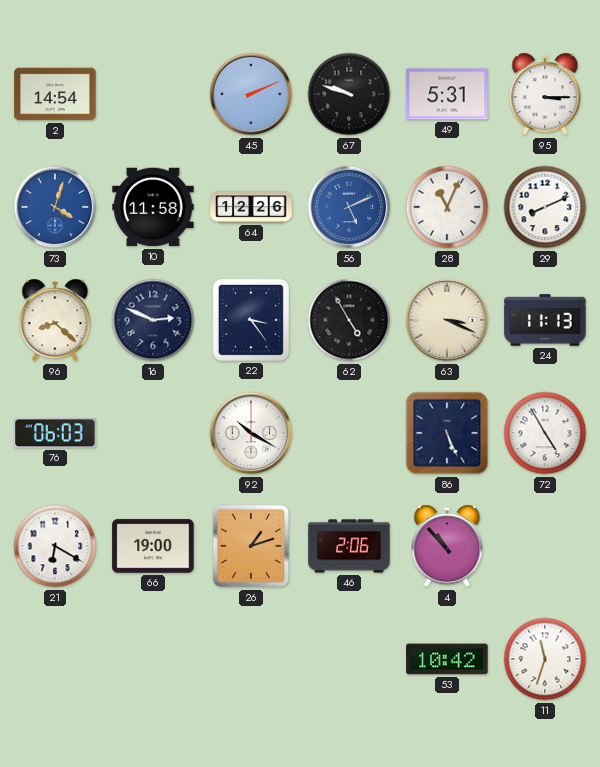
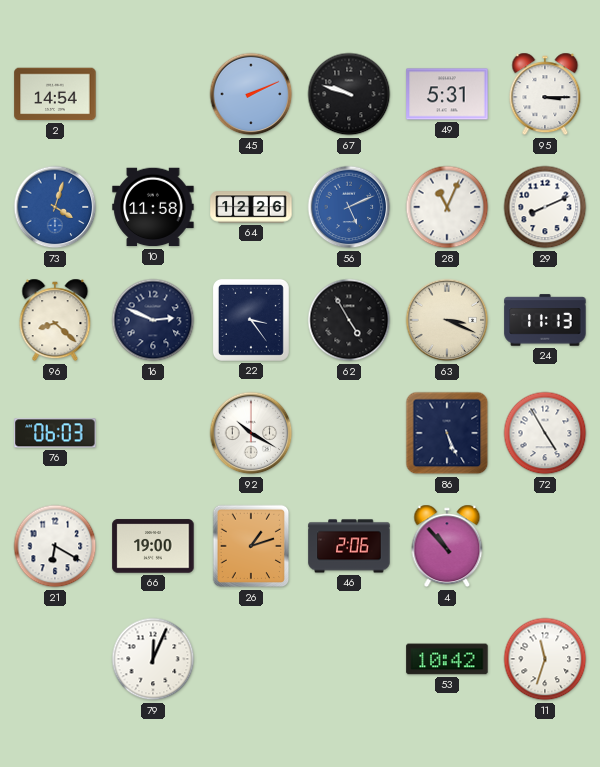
79: none -> 12:04
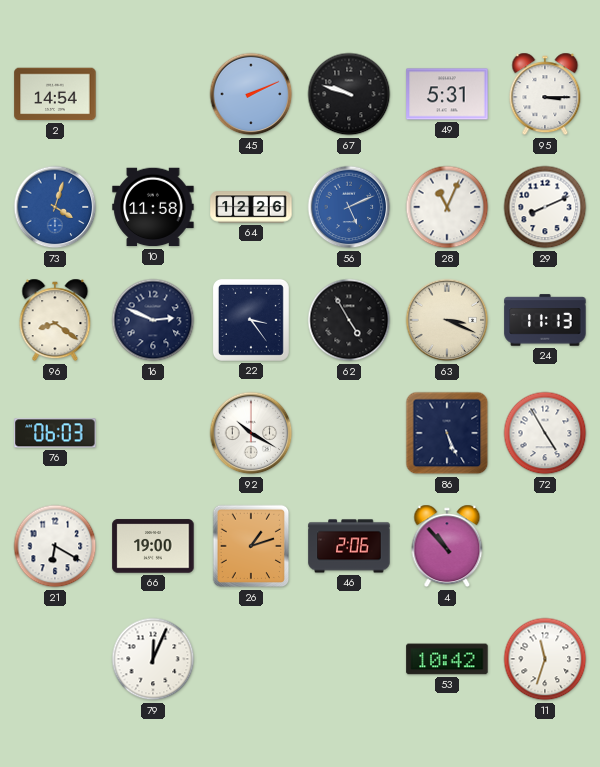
96: 8:22 -> 8:21
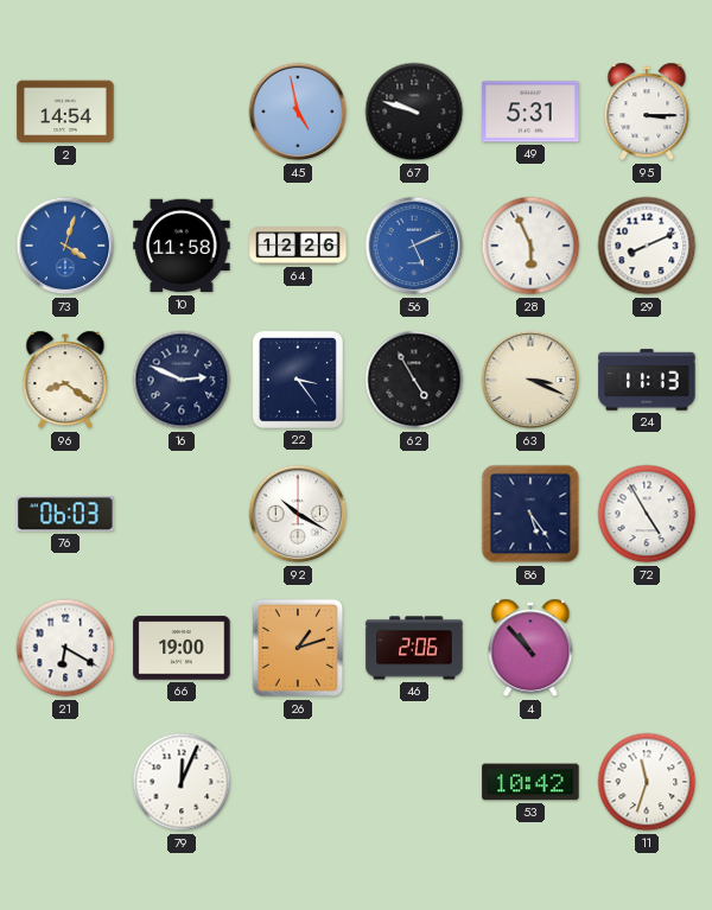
45: 2:11 -> 4:58
28: 11:04 -> 5:56
86: 5:26 -> 5:24
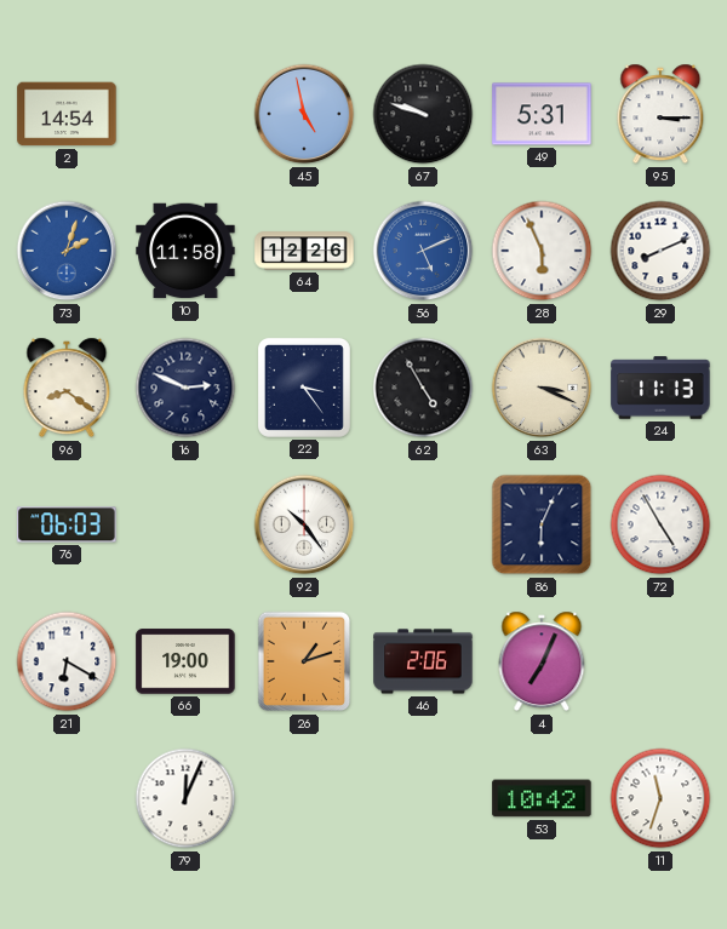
73: 4:03 -> 2:03
92: 10:20 -> 10:24
86: 5:24 -> 6:04
4: 10:53 -> 7:04
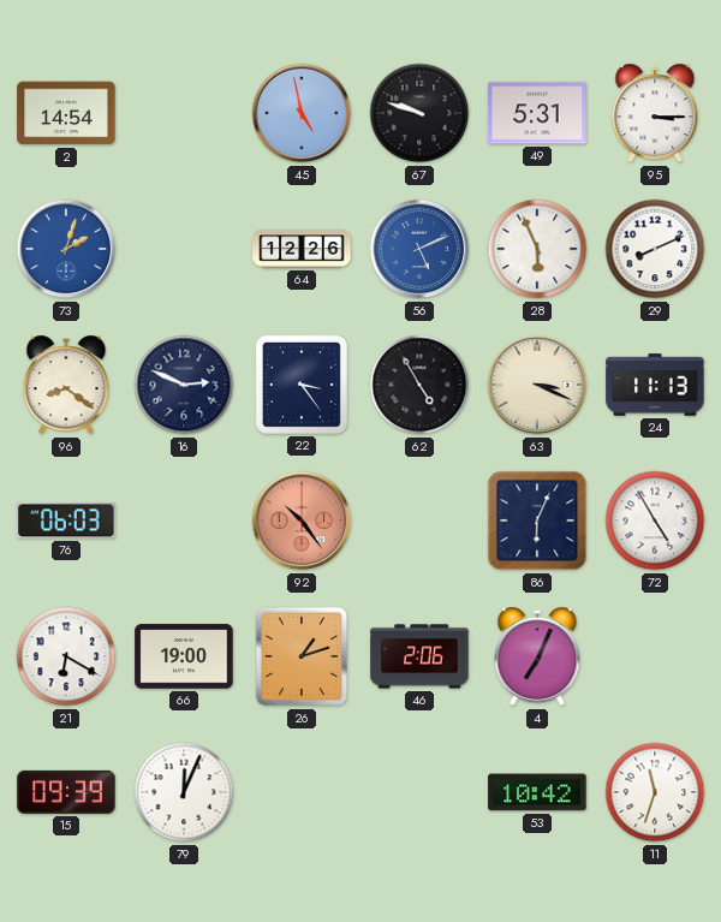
10: 11:58 -> none
92 dial: white -> salmon
15: none -> 09:39
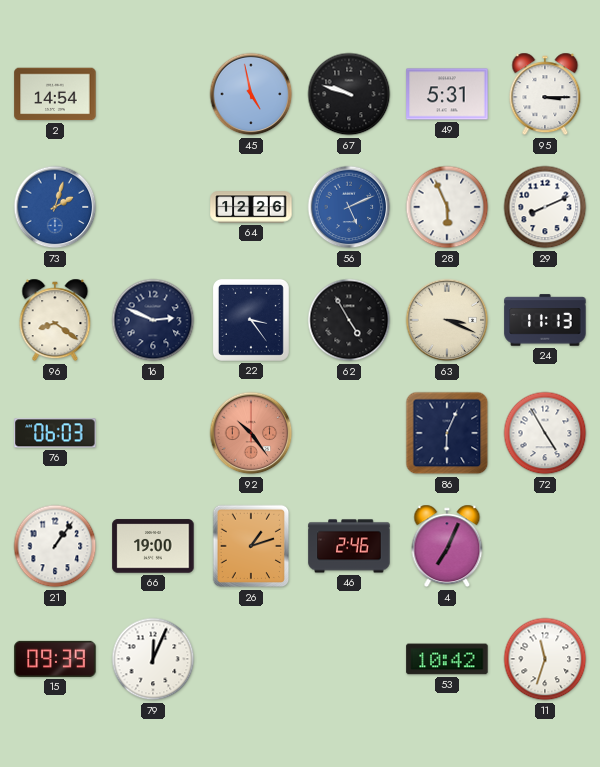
21: 6:20 -> 1:06
46: 2:06 -> 2:46
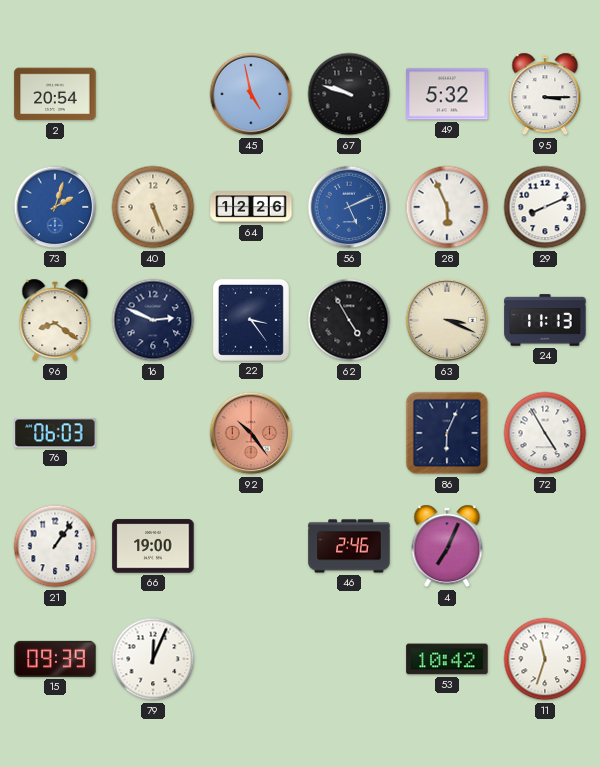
2: 14:54 -> 20:54
49: 5:31 -> 5:32
40: none -> 5:26
26: 1:12 -> none
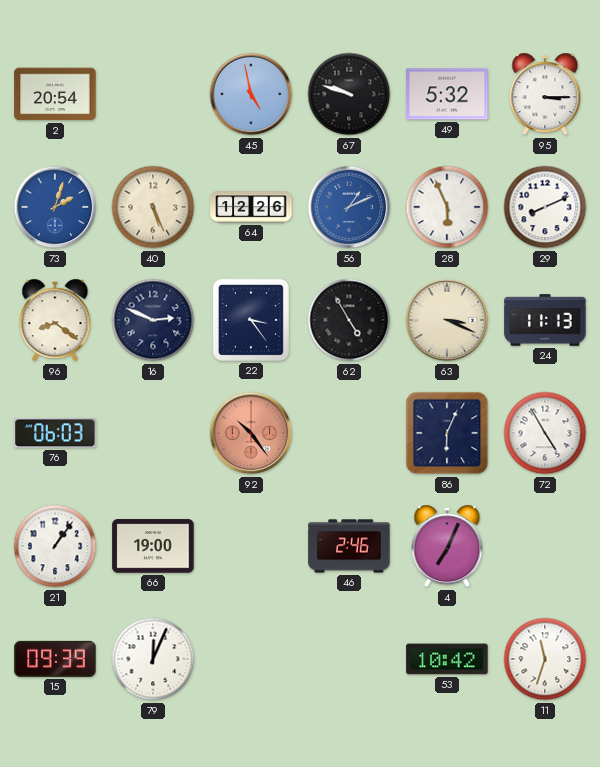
56: 5:11 -> 1:11
